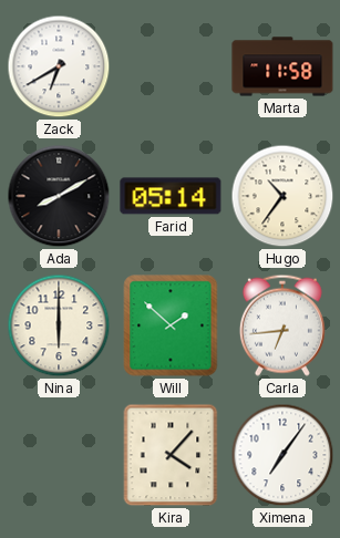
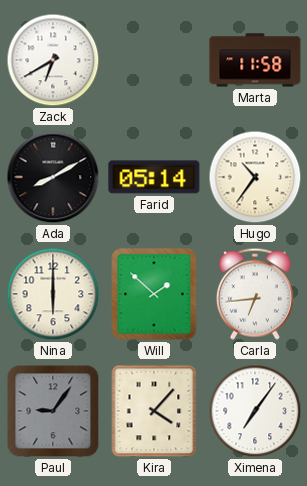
Paul: none -> 9:06
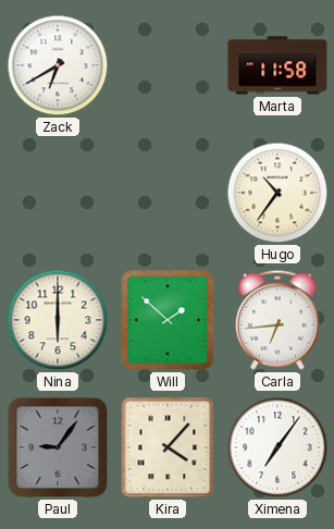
Ada: 8:10 -> none
Farid: 05:14 -> none
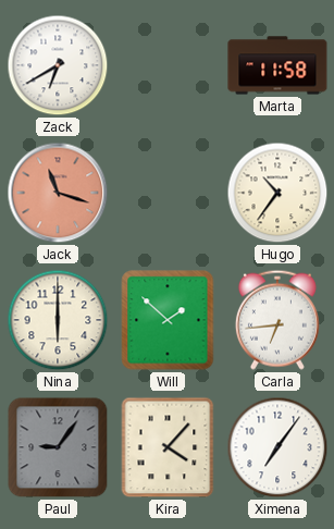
Jack: none -> 11:18
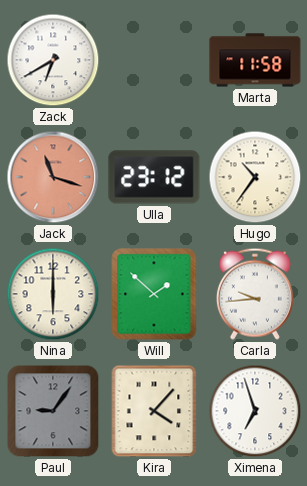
Ulla: none -> 23:12
Carla: 6:44 -> 9:44
Ximena: 7:06 -> 6:57
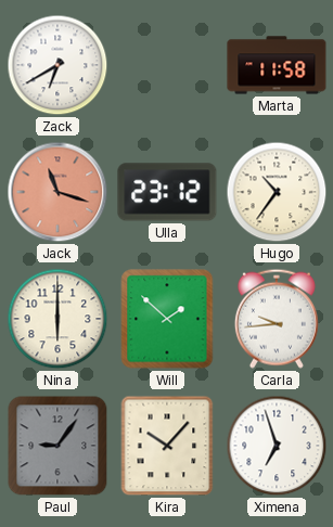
Kira: 4:07 -> 10:07
